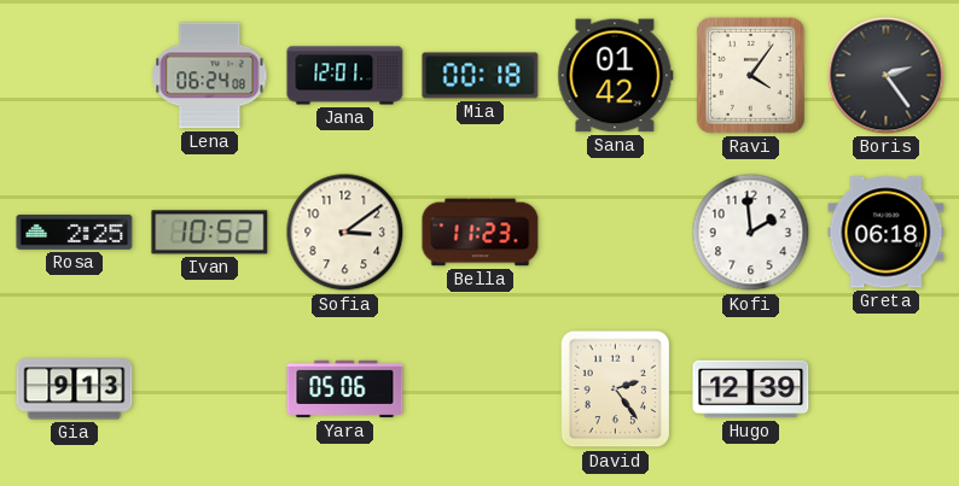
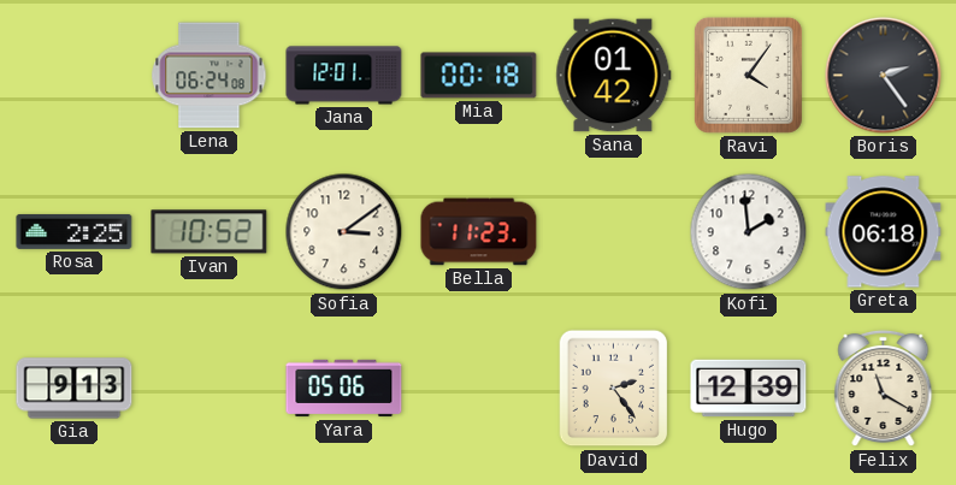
Felix: none -> 11:20
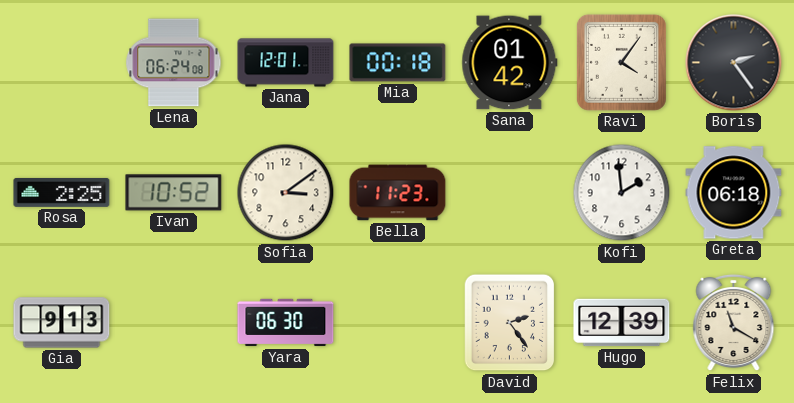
Yara: 05:06 -> 06:30
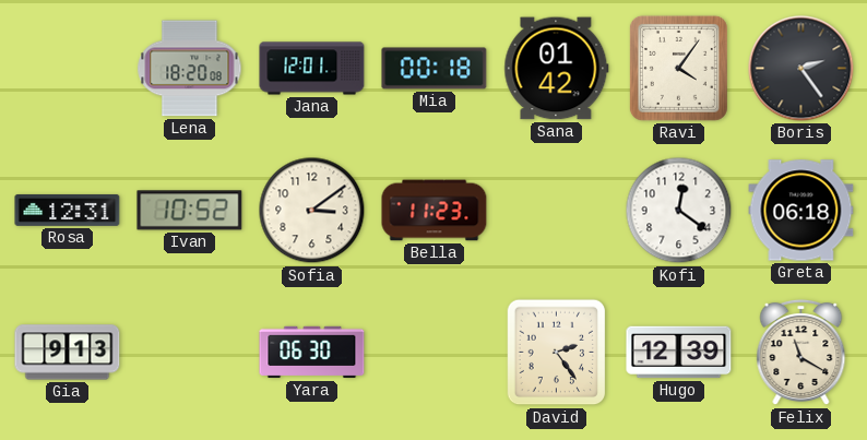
Lena: 06:24 -> 18:20
Rosa: 2:25 -> 12:31
Kofi: 1:59 -> 12:21
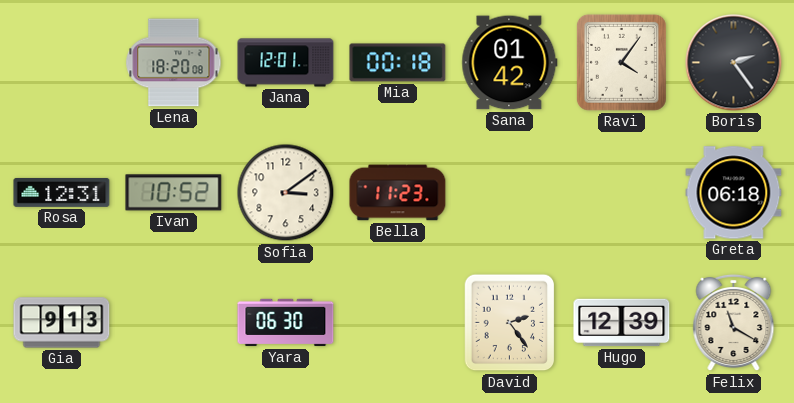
Kofi: 12:21 -> none
